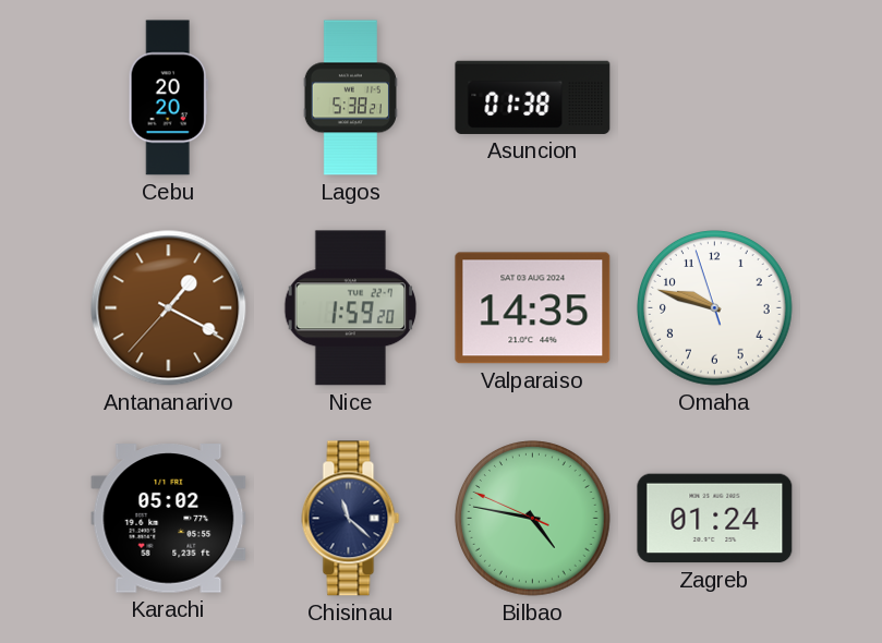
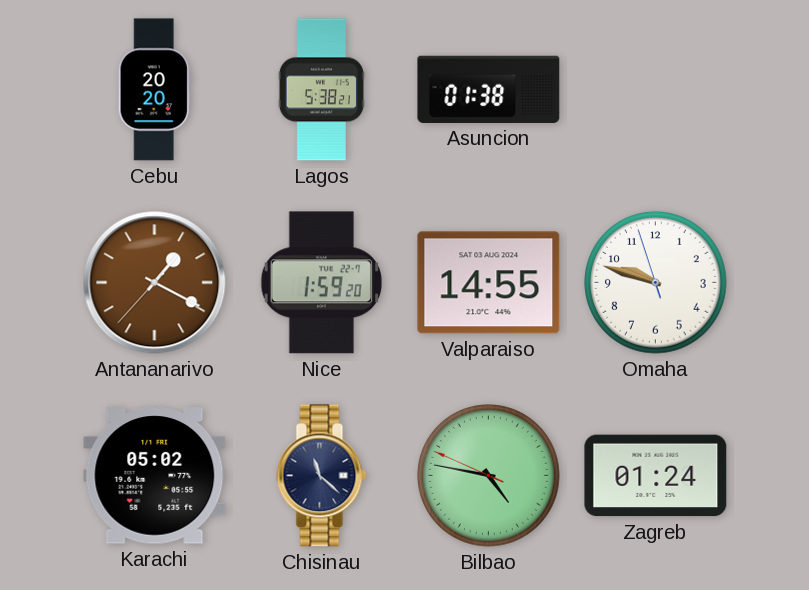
Valparaiso: 14:35 -> 14:55
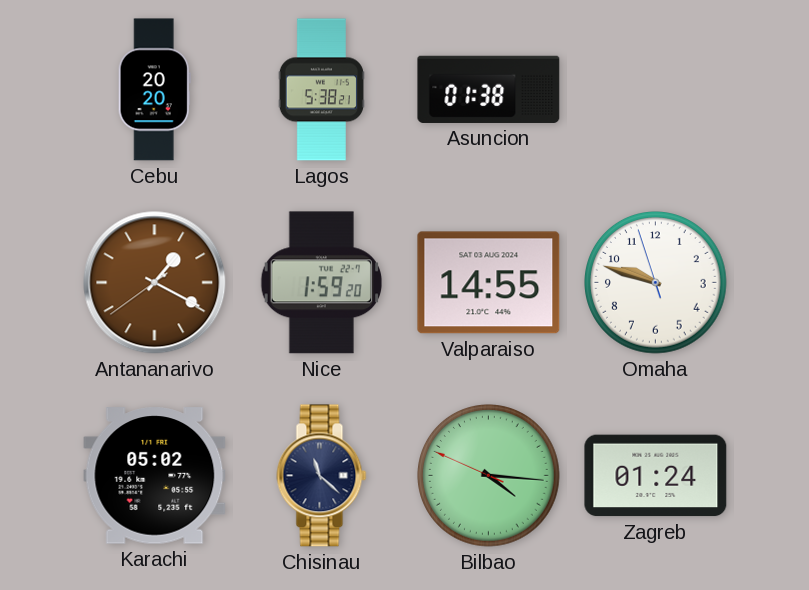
Antananarivo: 1:19:37 -> 1:19:39
Bilbao: 4:46 -> 4:15
